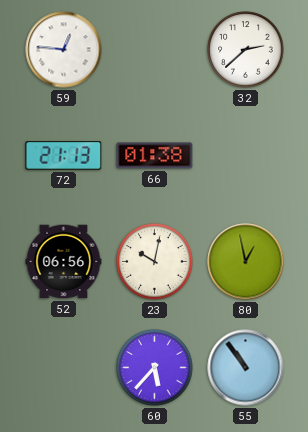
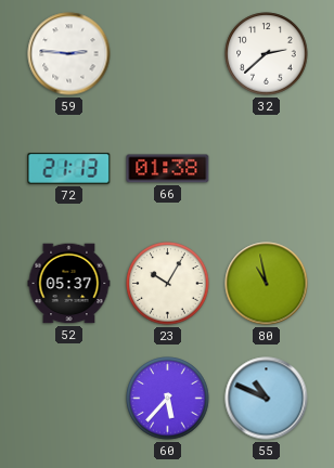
59: 12:46 -> 2:46
52: 06:56 -> 05:37
23: 10:02 -> 10:05
80: 12:58 -> 10:58
55: 10:54 -> 10:49
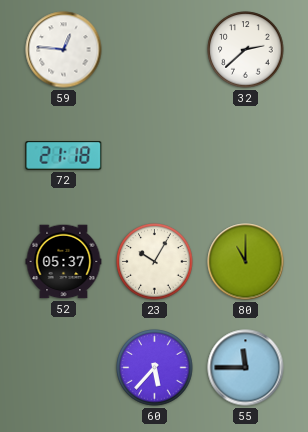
59: 2:46 -> 12:46
72: 21:13 -> 21:18
66: 01:38 -> none
80: 10:58 -> 11:00
55: 10:49 -> 11:45
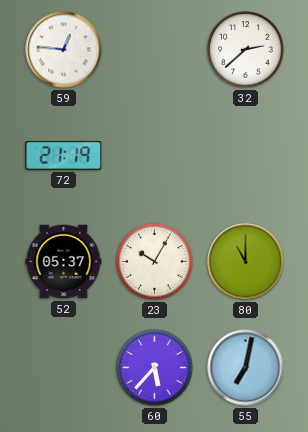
72: 21:18 -> 21:19
55: 11:45 -> 7:02
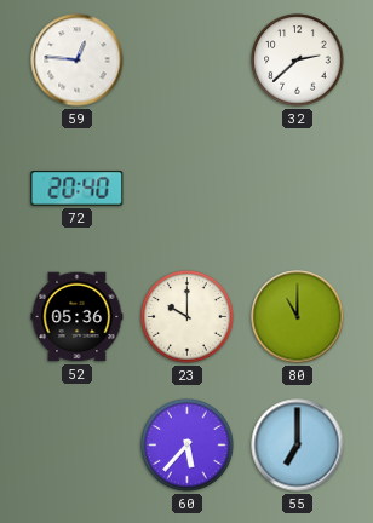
72: 21:19 -> 20:40
52: 05:37 -> 05:36
23: 10:05 -> 10:00
55: 7:02 -> 7:00
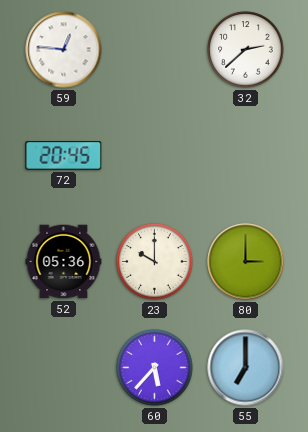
72: 20:40 -> 20:45
80: 11:00 -> 3:00
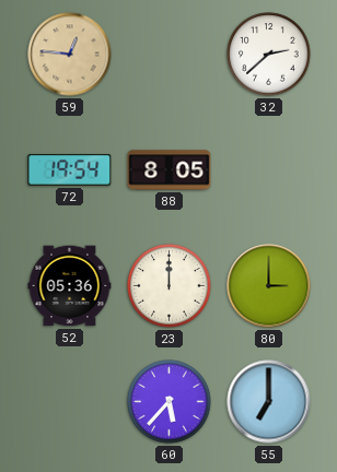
59 dial: white -> champagne
72: 20:45 -> 19:54
88: none -> 8:05
23: 10:00 -> 12:00
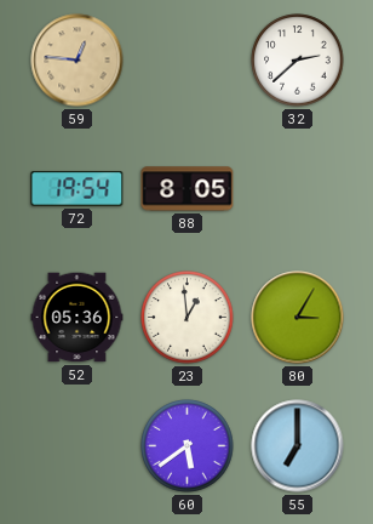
23: 12:00 -> 12:59
80: 3:00 -> 3:05
60: 5:37 -> 5:39
